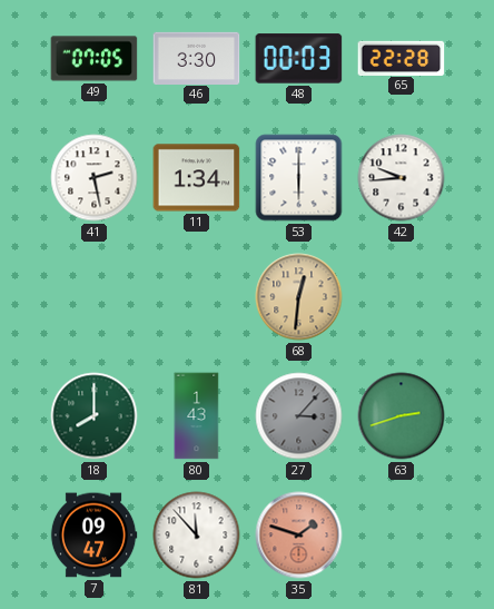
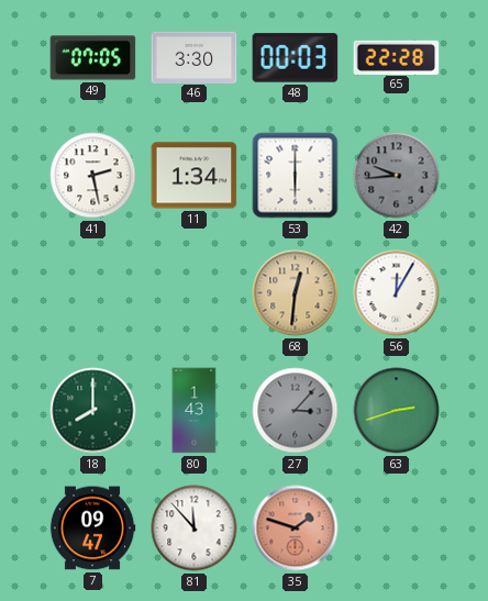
42 dial: white -> grey
56: none -> 12:05
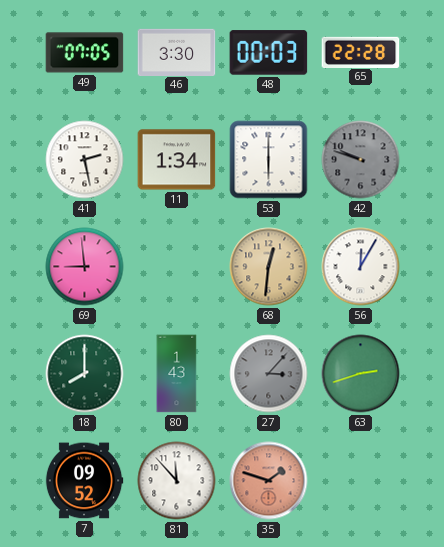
42: 9:44 -> 9:48
69: none -> 8:59
7: 09:47 -> 09:52
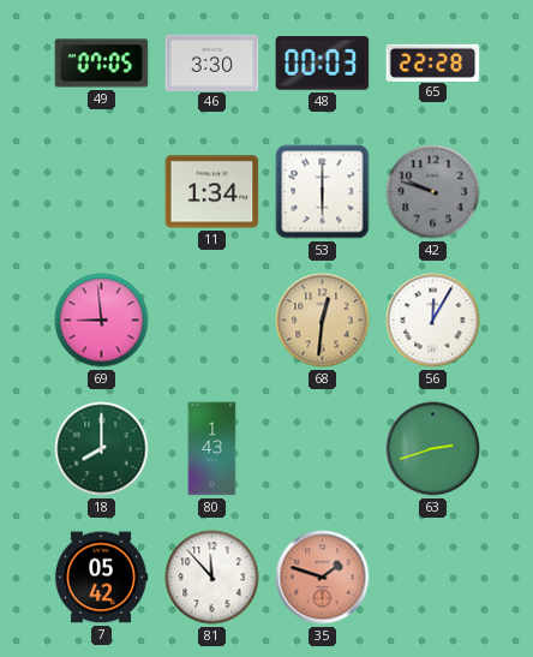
41: 2:28 -> none
27: 3:07 -> none
7: 09:52 -> 05:42
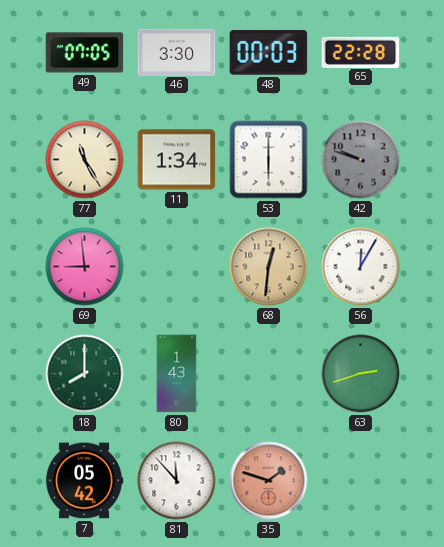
77: none -> 11:25
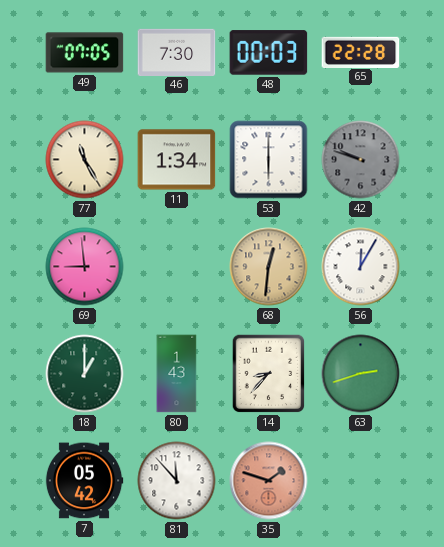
46: 3:30 -> 7:30
18: 8:00 -> 1:00
14: none -> 8:37
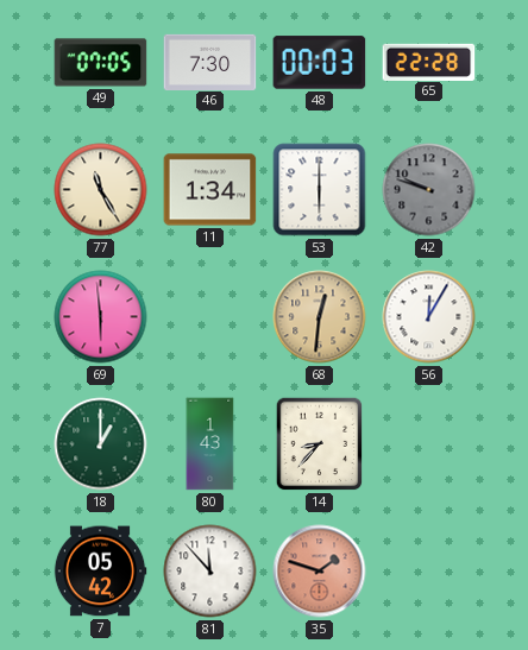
69: 8:59 -> 5:59
63: 2:42 -> none
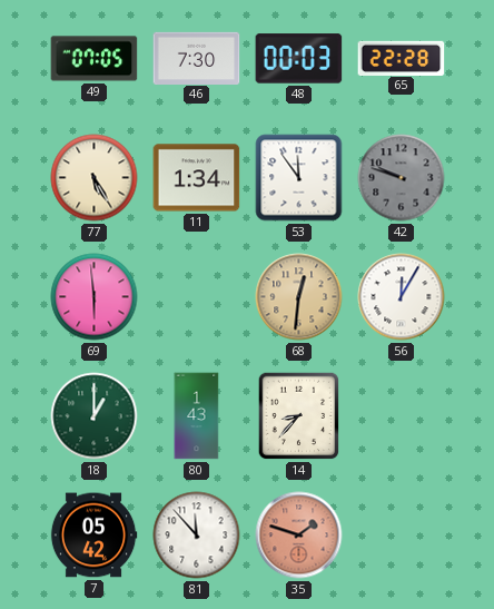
77: 11:25 -> 5:25
53: 6:00 -> 11:54
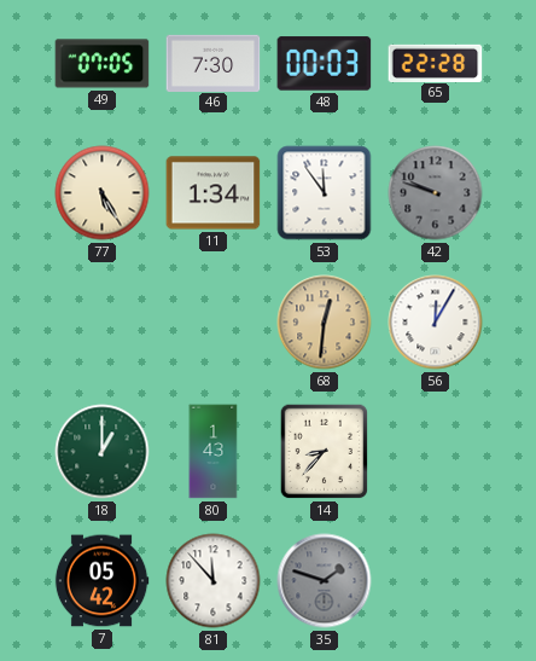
69: 5:59 -> none
35 dial: salmon -> grey
